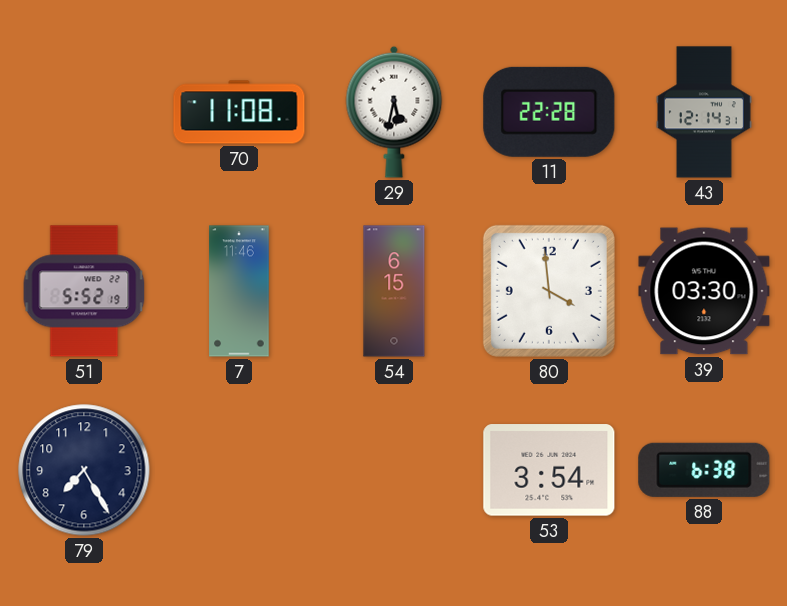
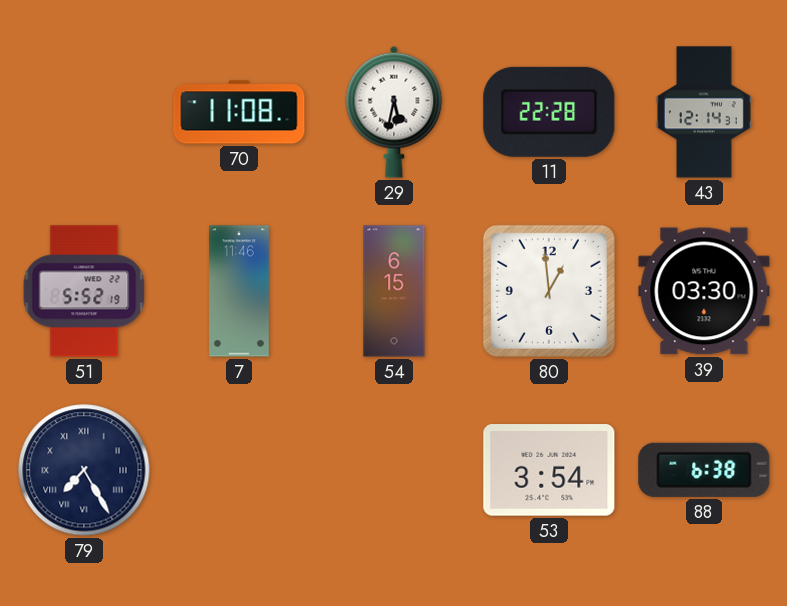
80: 3:59 -> 12:59
79 numerals: Arabic -> Roman
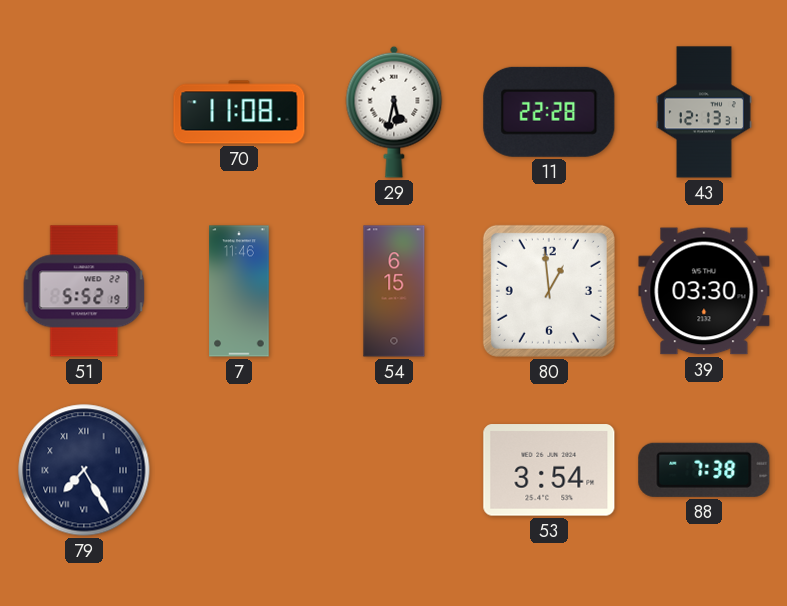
43: 12:14 -> 12:13
88: 6:38 -> 7:38
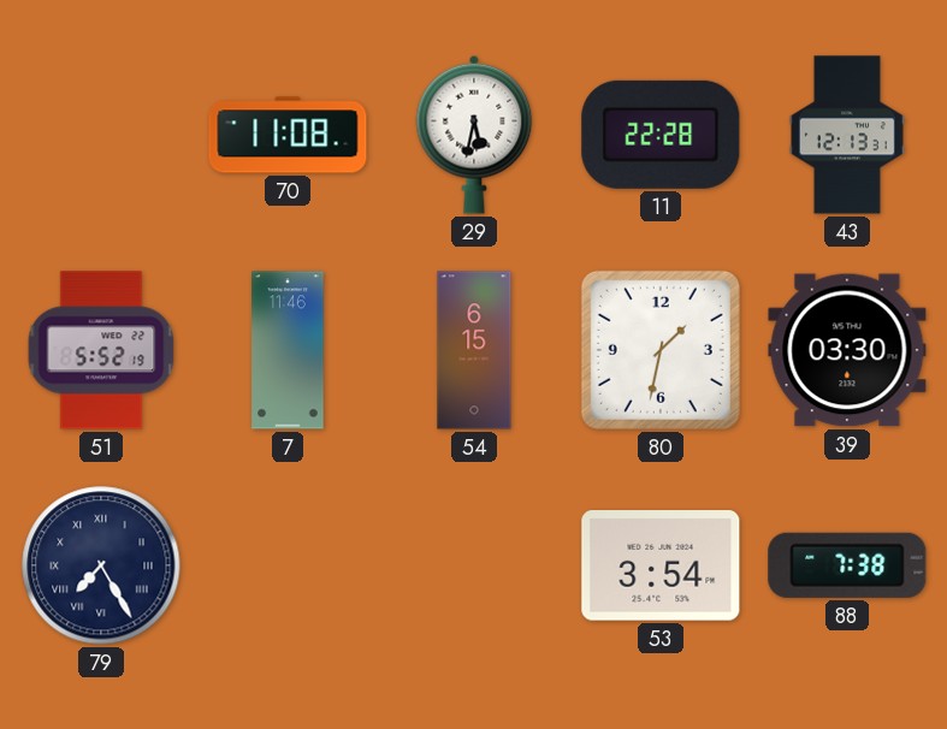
80: 12:59 -> 1:32
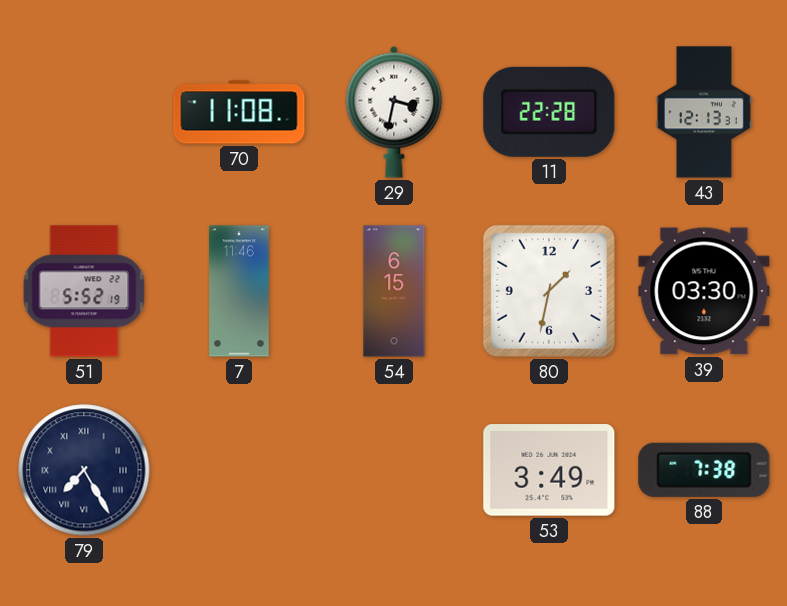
29: 5:32 -> 3:32
53: 3:54 -> 3:49
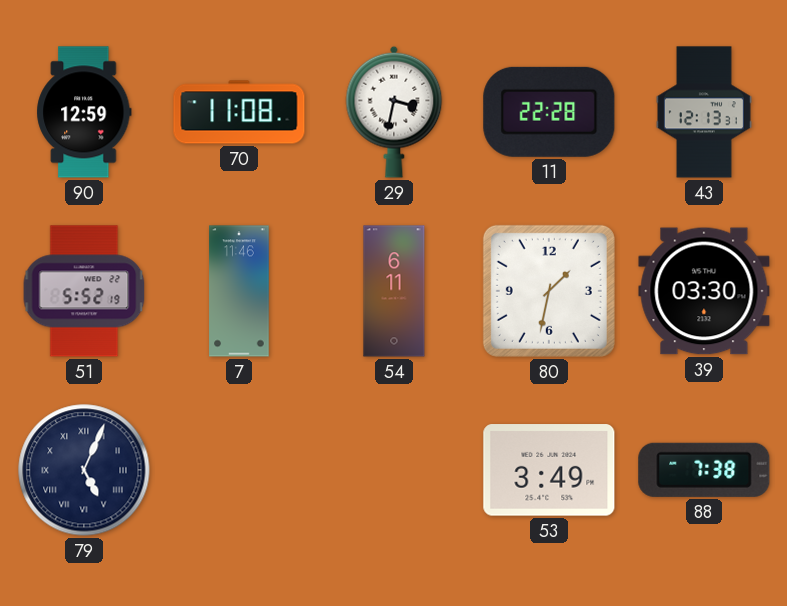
90: none -> 12:59
54: 6:15 -> 6:11
79: 7:25 -> 5:04
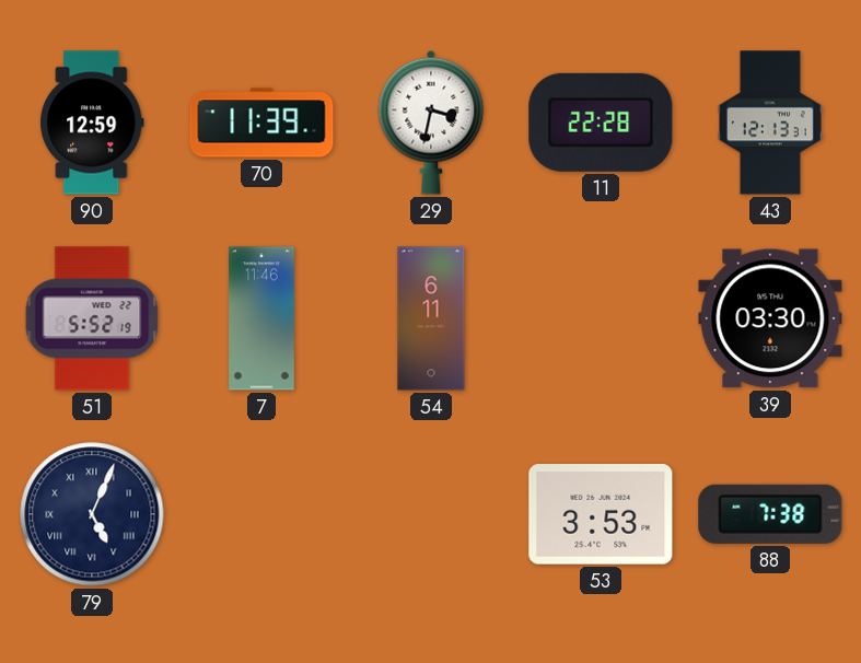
70: 11:08 -> 11:39
80: 1:32 -> none
53: 3:49 -> 3:53
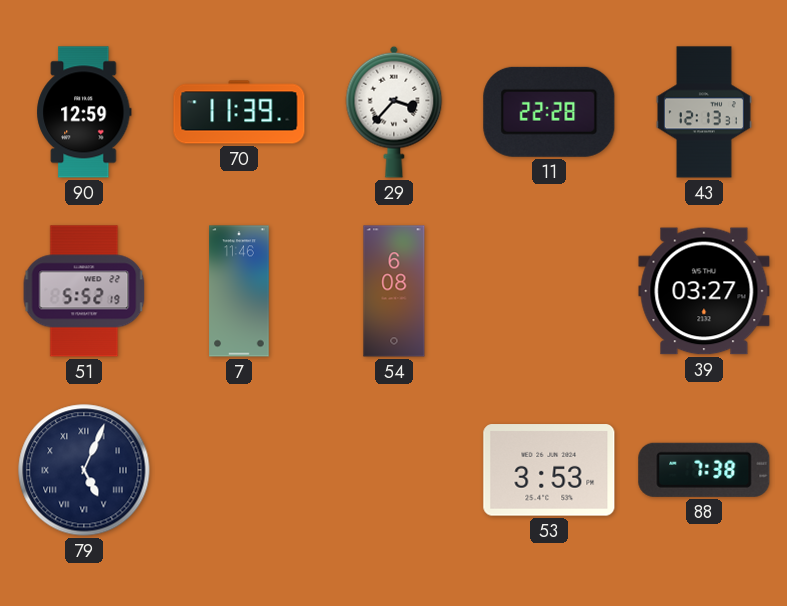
29: 3:32 -> 3:37
54: 6:11 -> 6:08
39: 03:30 -> 03:27
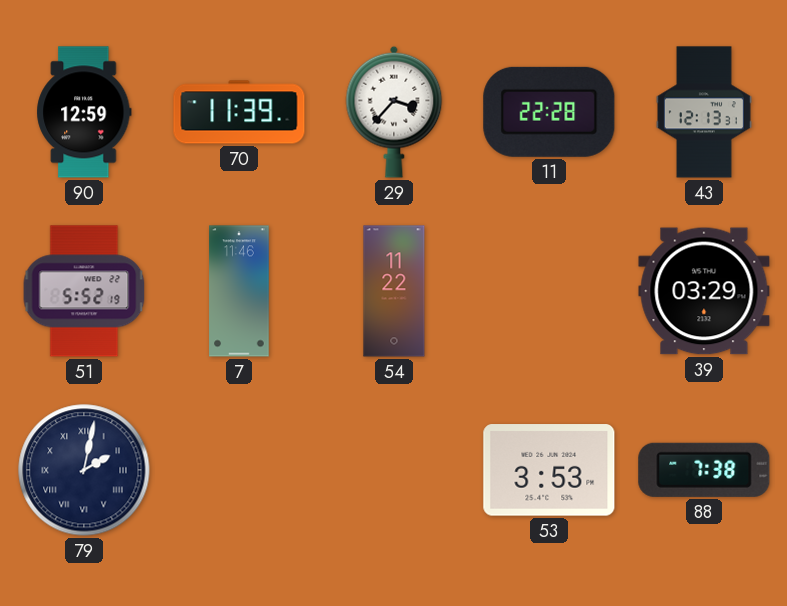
54: 6:08 -> 11:22
39: 03:27 -> 03:29
79: 5:04 -> 2:02
